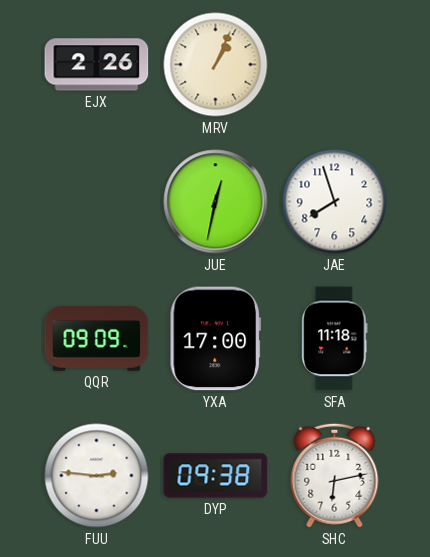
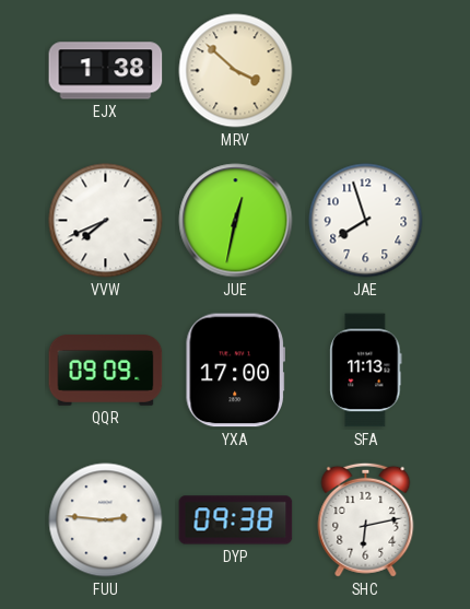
EJX: 2:26 -> 1:38
MRV: 1:04 -> 3:52
VVW: none -> 7:41
SFA: 11:18 -> 11:13
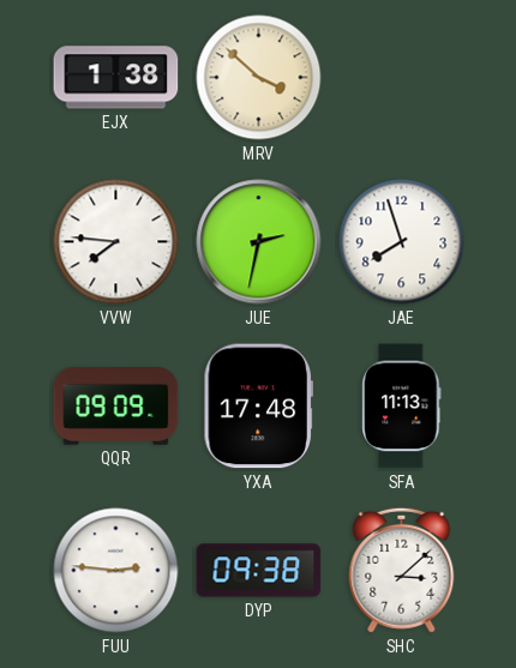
VVW: 7:41 -> 7:46
JUE: 12:32 -> 2:32
YXA: 17:00 -> 17:48
SHC: 6:13 -> 3:08
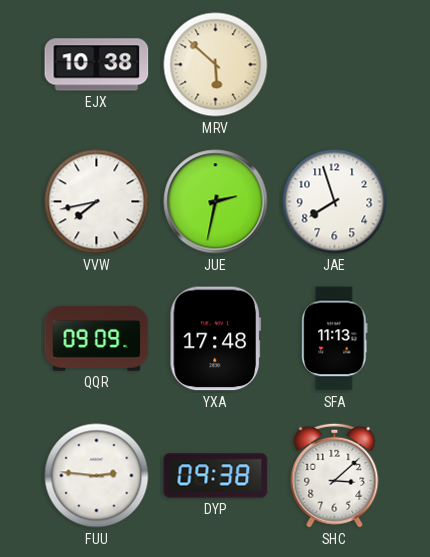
EJX: 1:38 -> 10:38
MRV: 3:52 -> 5:52
VVW: 7:46 -> 7:43
